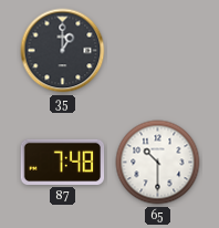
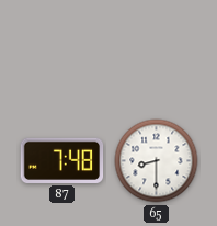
35: 1:00 -> none
65: 10:30 -> 8:30
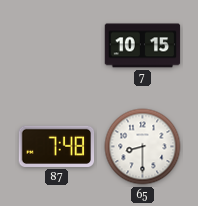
7: none -> 10:15
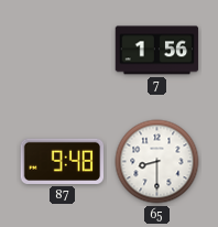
7: 10:15 -> 1:56
87: 7:48 -> 9:48
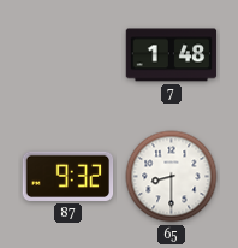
7: 1:56 -> 1:48
87: 9:48 -> 9:32
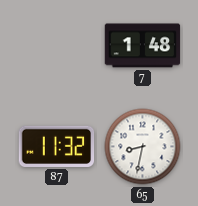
87: 9:32 -> 11:32
65: 8:30 -> 8:32
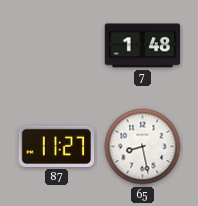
87: 11:32 -> 11:27
65: 8:32 -> 8:28
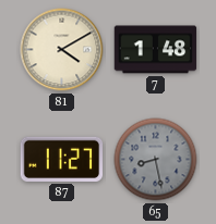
81: none -> 4:10
65 dial: white -> grey
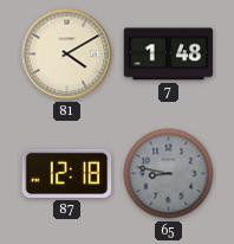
87: 11:27 -> 12:18
65: 8:28 -> 8:47
